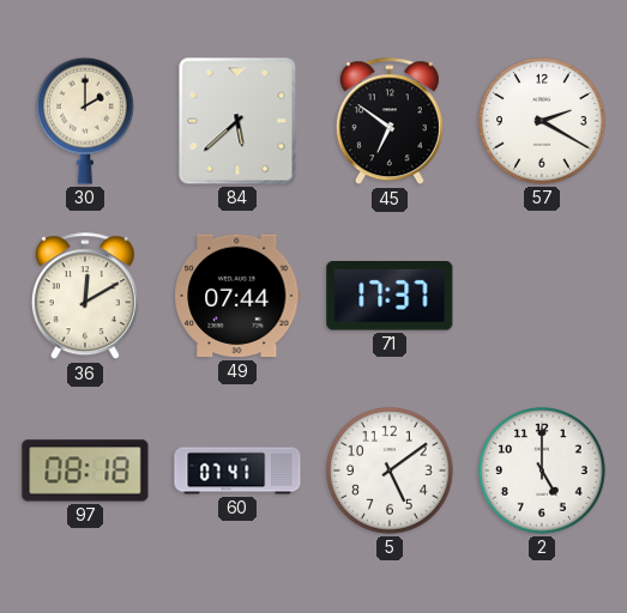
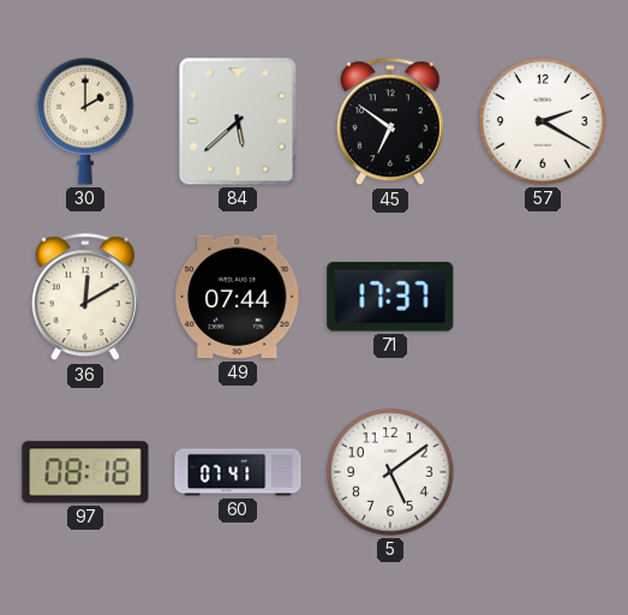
2: 5:00 -> none
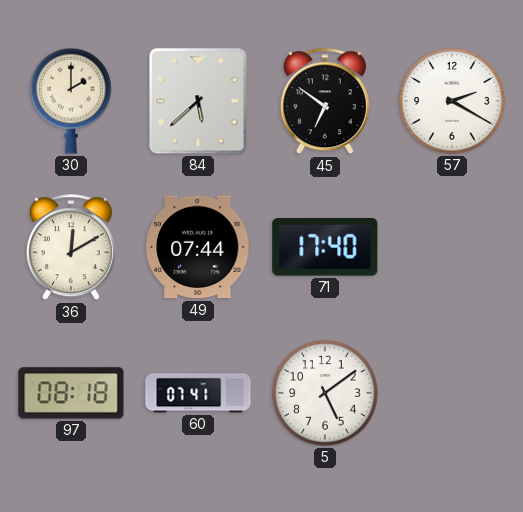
71: 17:37 -> 17:40
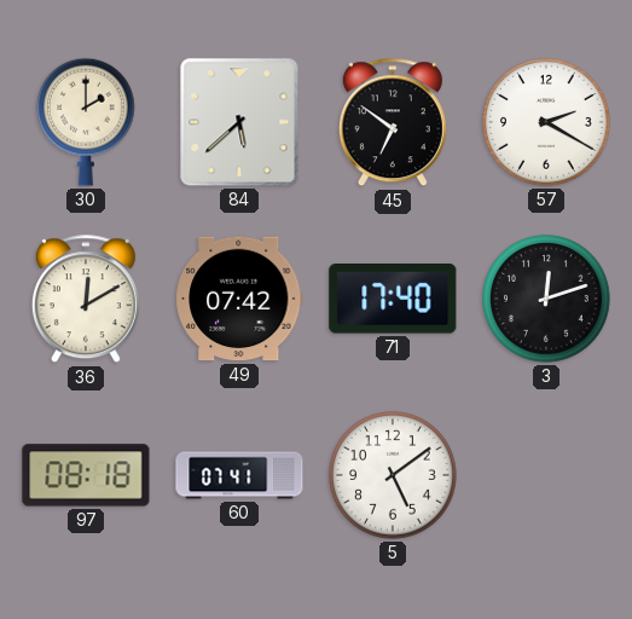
49: 07:44 -> 07:42
3: none -> 12:12
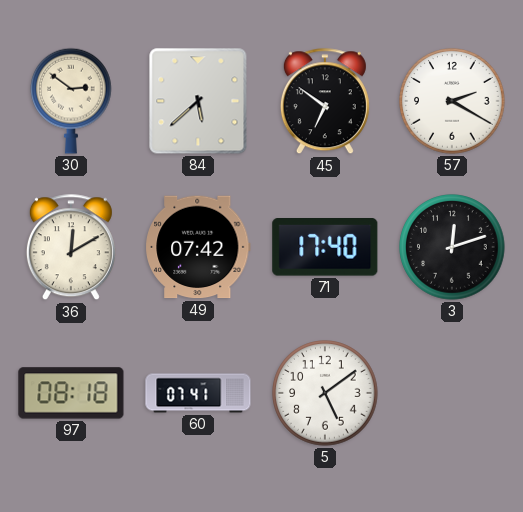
30: 2:00 -> 2:51
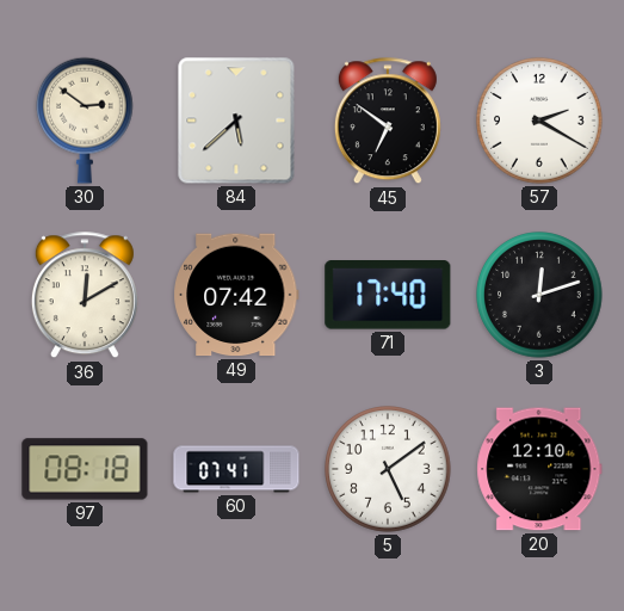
20: none -> 12:10
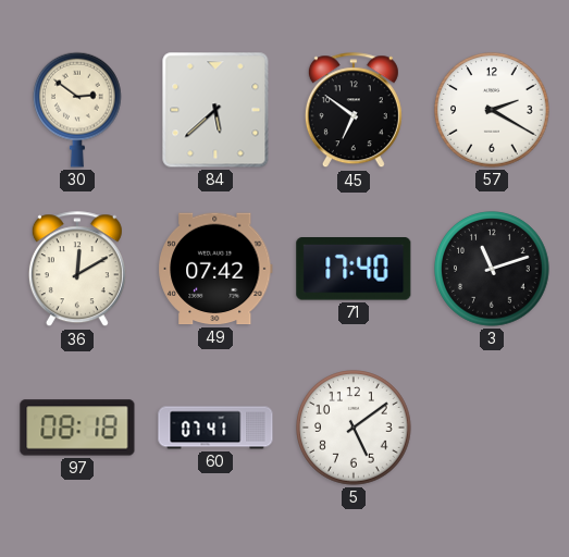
3: 12:12 -> 11:12
20: 12:10 -> none
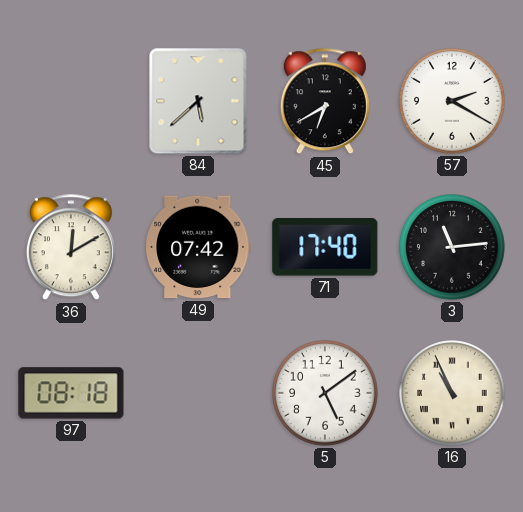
30: 2:51 -> none
45: 6:51 -> 6:40
3: 11:12 -> 11:14
60: 07:41 -> none
16: none -> 10:56
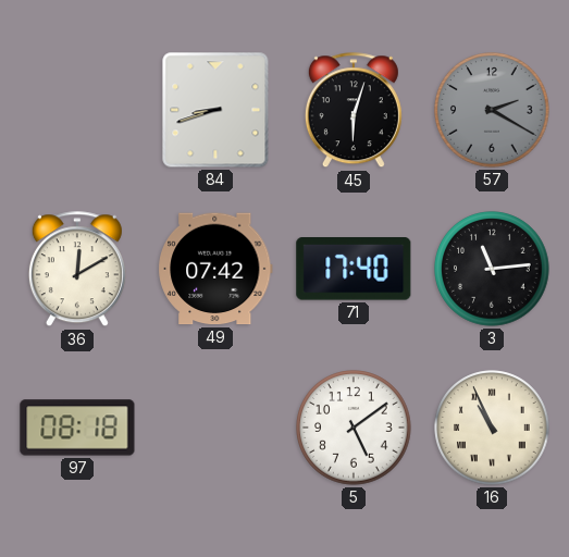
84: 5:38 -> 8:42
45: 6:40 -> 6:03
57 dial: white -> grey
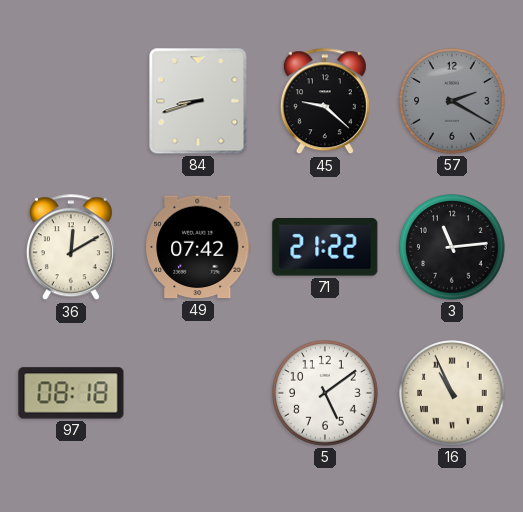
45: 6:03 -> 9:22
71: 17:40 -> 21:22
